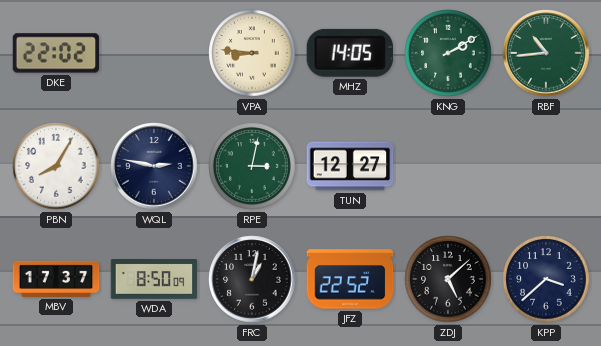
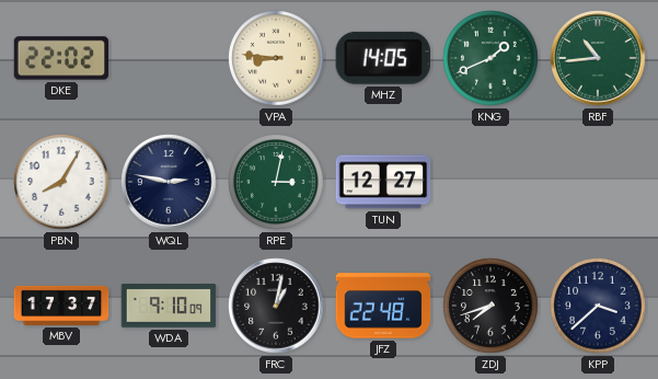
KNG: 2:10 -> 1:41
WDA: 8:50 -> 9:10
JFZ: 22:52 -> 22:48
ZDJ: 5:08 -> 7:42
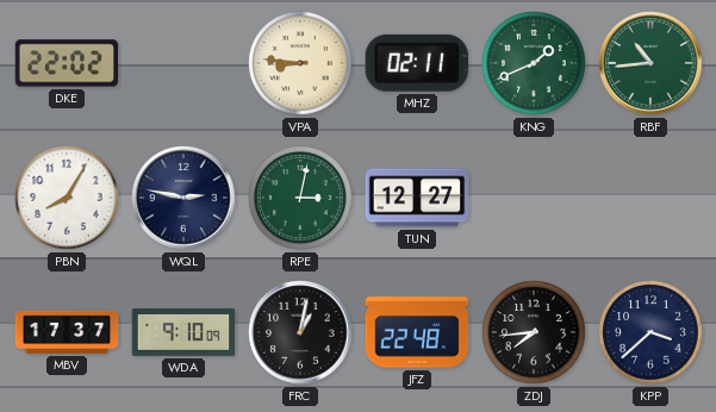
MHZ: 14:05 -> 02:11
ZDJ: 7:42 -> 7:44
